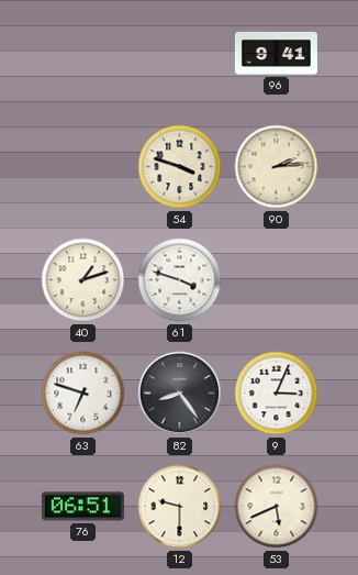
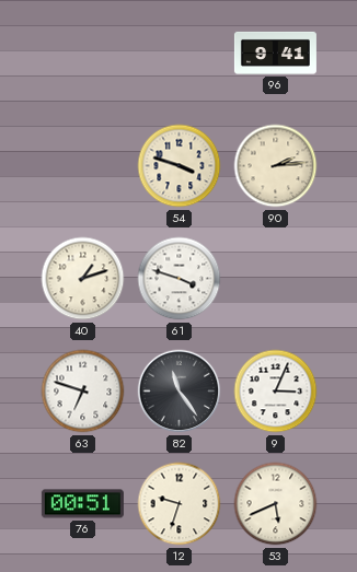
82: 8:24 -> 11:24
76: 06:51 -> 00:51
12: 9:30 -> 9:33
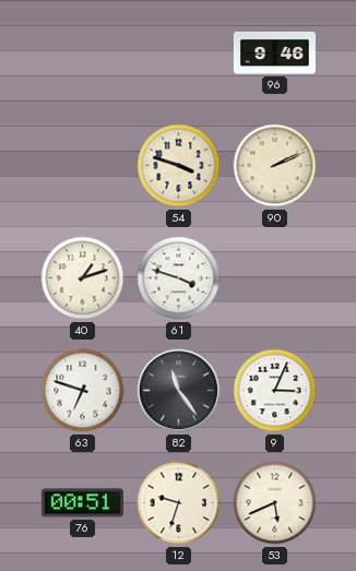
96: 9:41 -> 9:46
90: 2:14 -> 2:11
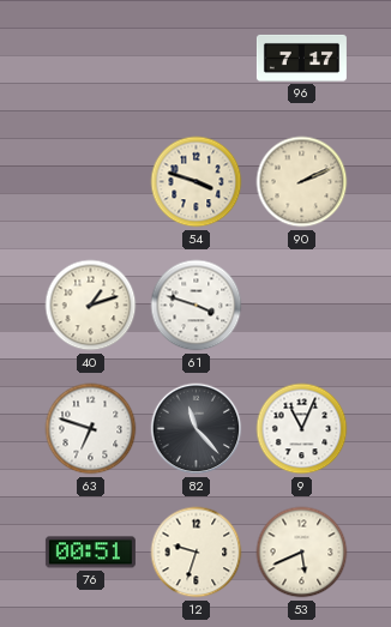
96: 9:46 -> 7:17
82: 11:24 -> 11:23
9: 3:04 -> 11:04
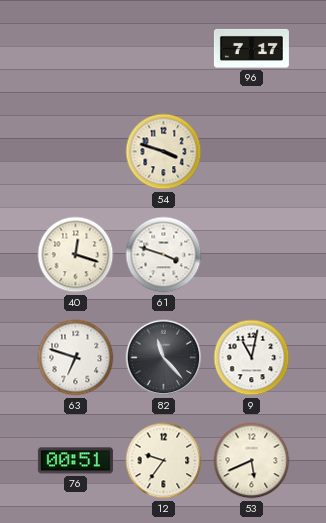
90: 2:11 -> none
40: 1:12 -> 12:18
9: 11:04 -> 11:02
12: 9:33 -> 9:36
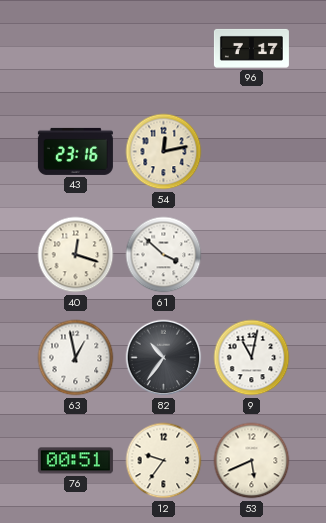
43: none -> 23:16
54: 3:48 -> 12:13
61: 3:48 -> 3:52
63: 6:48 -> 12:58
82: 11:23 -> 10:36
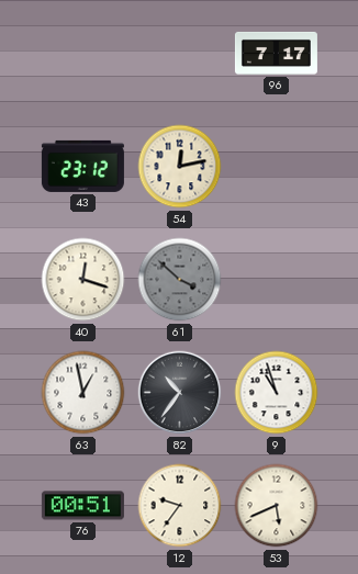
43: 23:16 -> 23:12
61 dial: white -> grey
9: 11:02 -> 10:57
